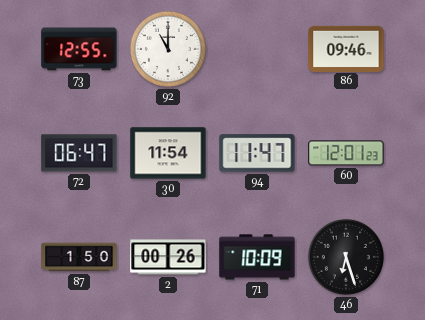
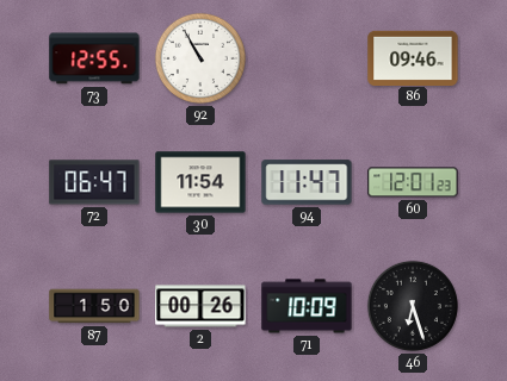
92: 11:00 -> 10:55
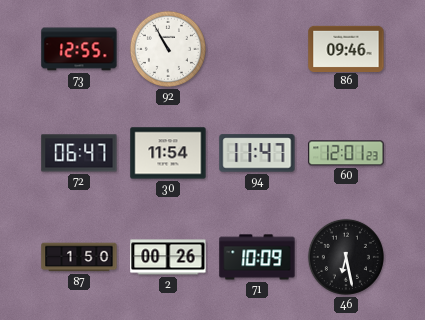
46: 6:27 -> 6:28
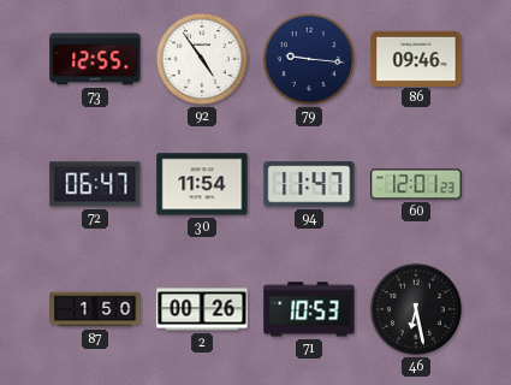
92: 10:55 -> 4:54
79: none -> 9:16
71: 10:09 -> 10:53
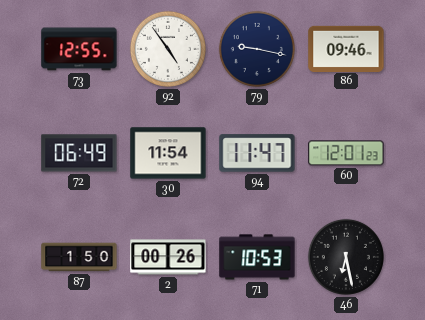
79: 9:16 -> 9:17
72: 06:47 -> 06:49
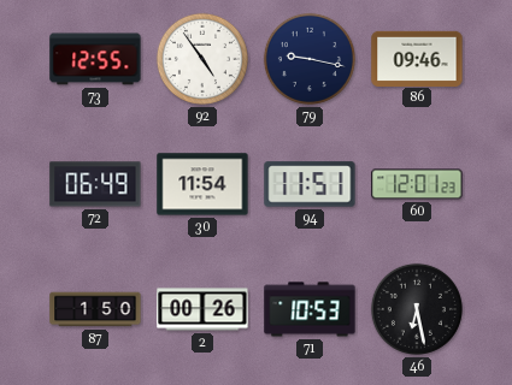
94: 11:47 -> 11:51
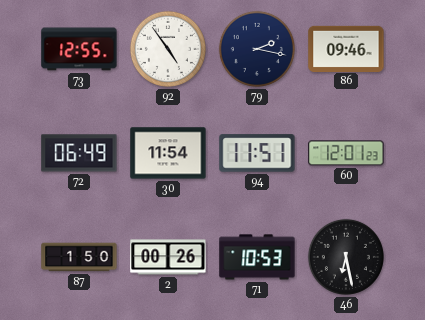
79: 9:17 -> 2:17
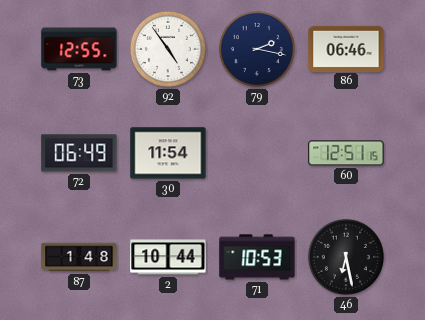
86: 09:46 -> 06:46
94: 11:51 -> none
60: 12:01 -> 12:51
87: 1:50 -> 1:48
2: 00:26 -> 10:44
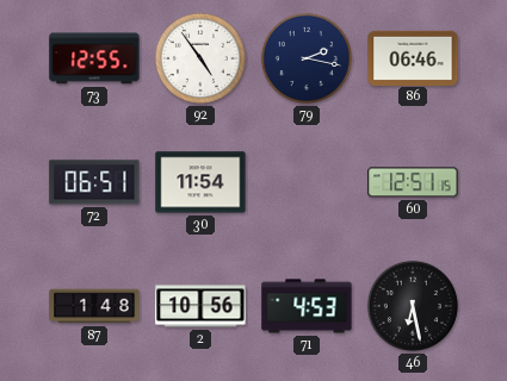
72: 06:49 -> 06:51
2: 10:44 -> 10:56
71: 10:53 -> 4:53
